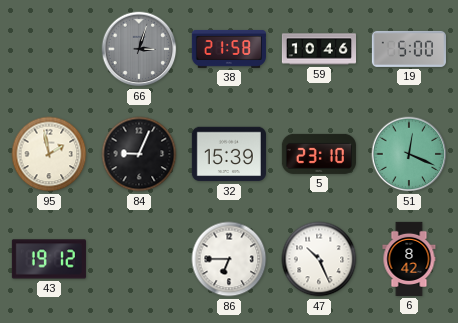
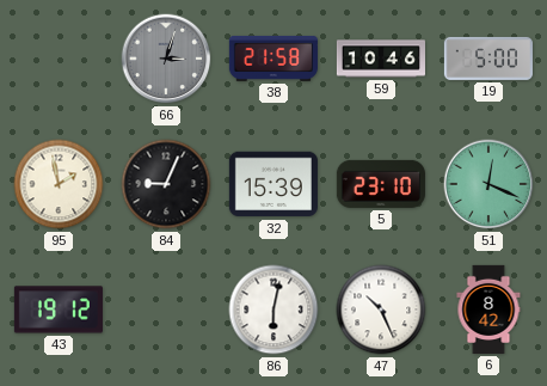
86: 6:45 -> 6:02
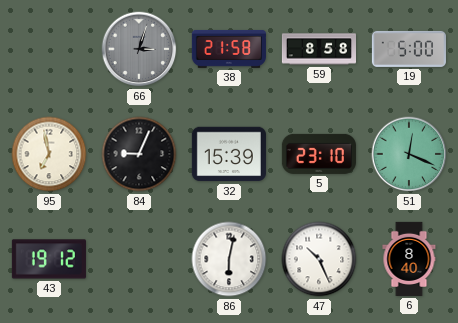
59: 10:46 -> 8:58
95: 1:58 -> 6:58
6: 8:42 -> 8:40
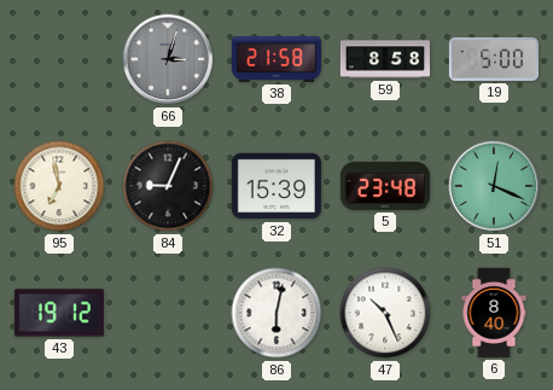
5: 23:10 -> 23:48
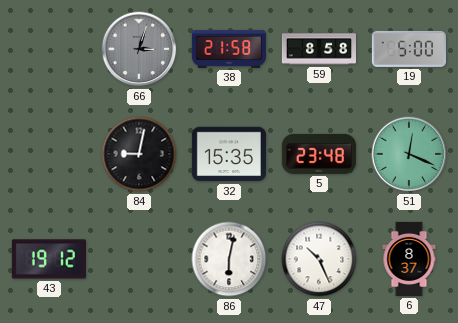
95: 6:58 -> none
84: 9:04 -> 9:02
32: 15:39 -> 15:35
6: 8:40 -> 8:37
